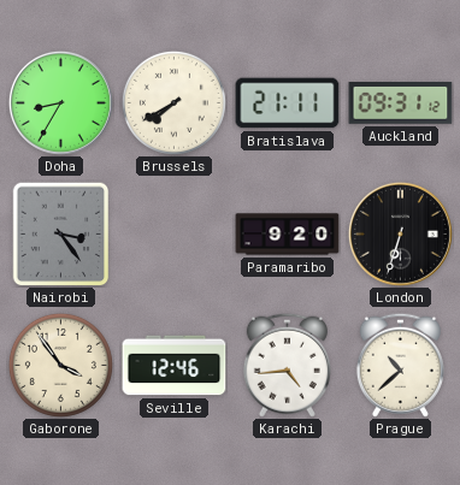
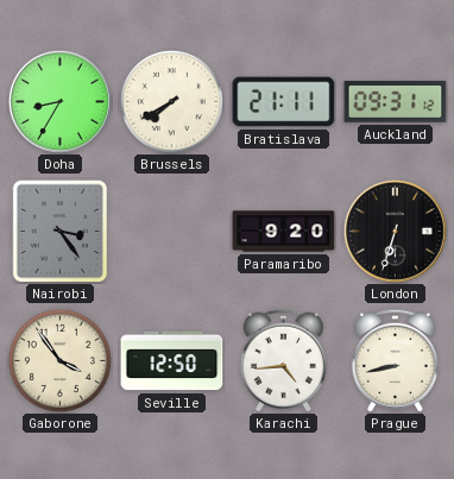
Seville: 12:46 -> 12:50
Prague: 10:38 -> 8:43
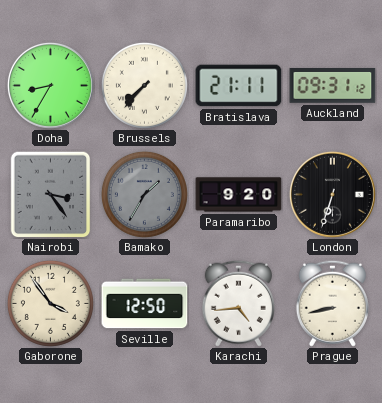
Brussels: 7:40 -> 7:37
Bamako: none -> 1:35
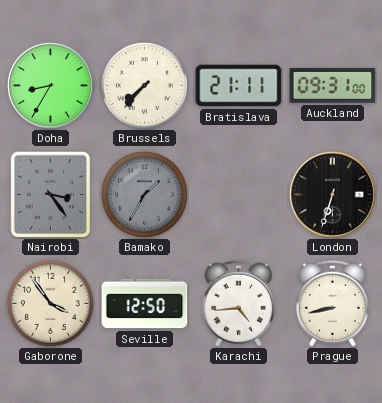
Auckland: 09:31:12 -> 09:31:00
Paramaribo: 9:20 -> none
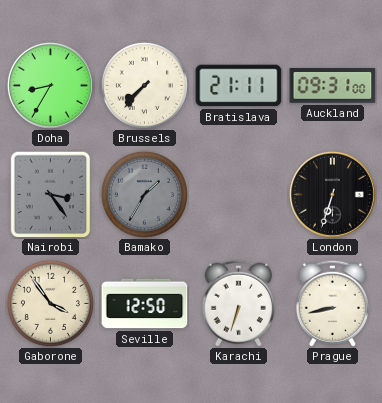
Karachi: 4:44 -> 6:33
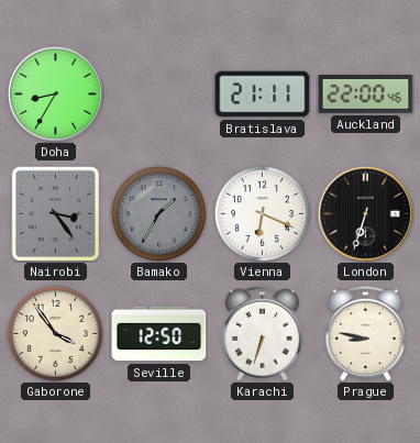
Brussels: 7:37 -> none
Auckland: 09:31 -> 22:00
Vienna: none -> 6:19
Prague: 8:43 -> 8:47
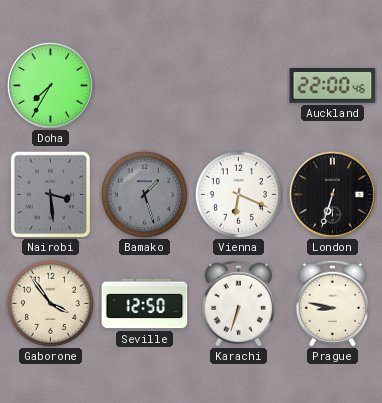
Doha: 8:35 -> 7:35
Bratislava: 21:11 -> none
Nairobi: 3:24 -> 3:29
Bamako: 1:35 -> 1:27
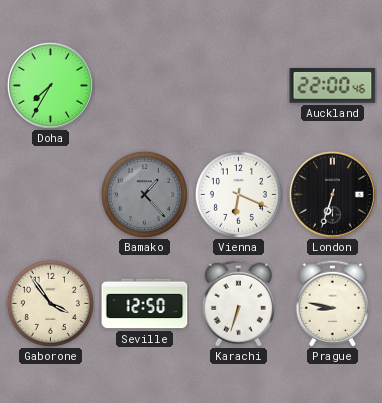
Nairobi: 3:29 -> none
Bamako: 1:27 -> 1:23
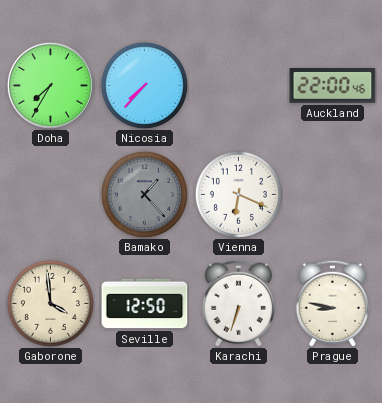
Nicosia: none -> 7:37
London: 6:33 -> none
Gaborone: 3:54 -> 3:59
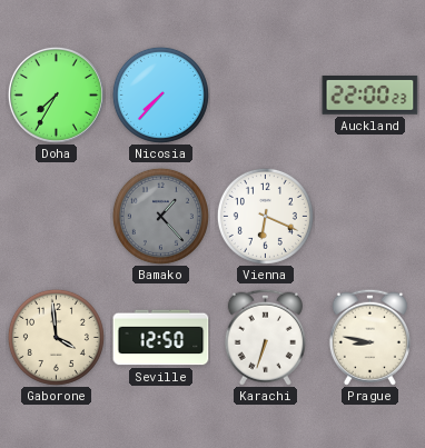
Auckland: 22:00:46 -> 22:00:23
